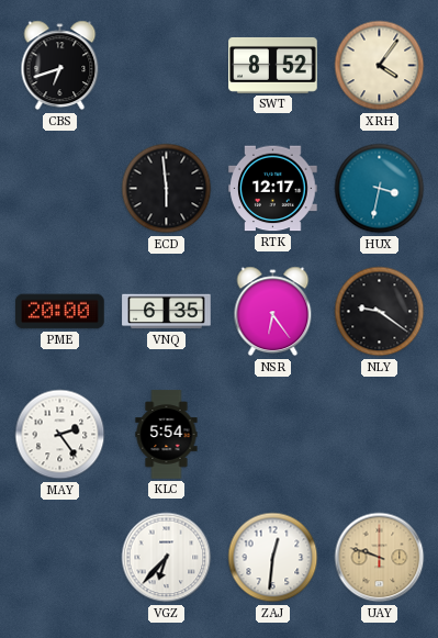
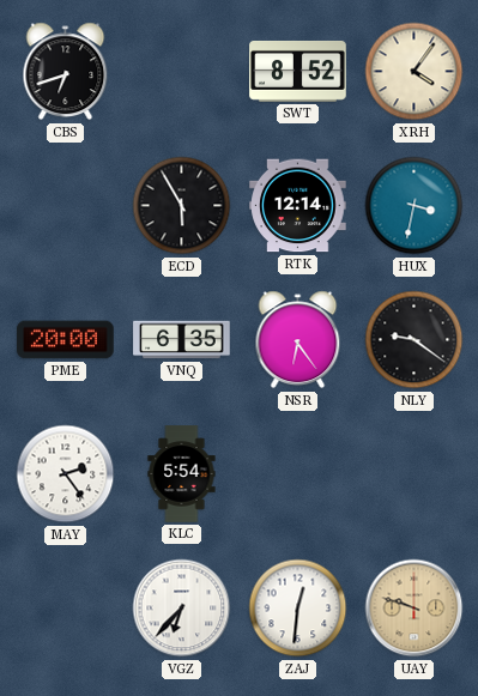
ECD: 5:59 -> 5:55
RTK: 12:17 -> 12:14
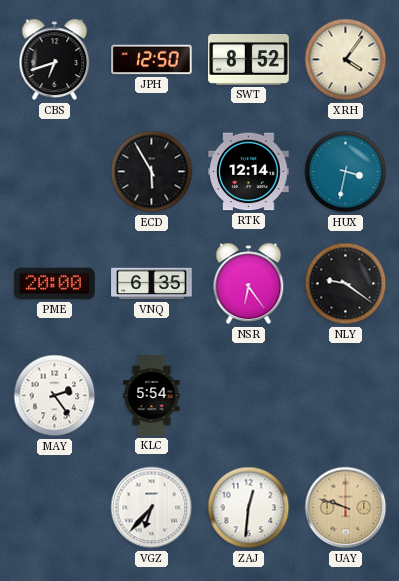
JPH: none -> 12:50
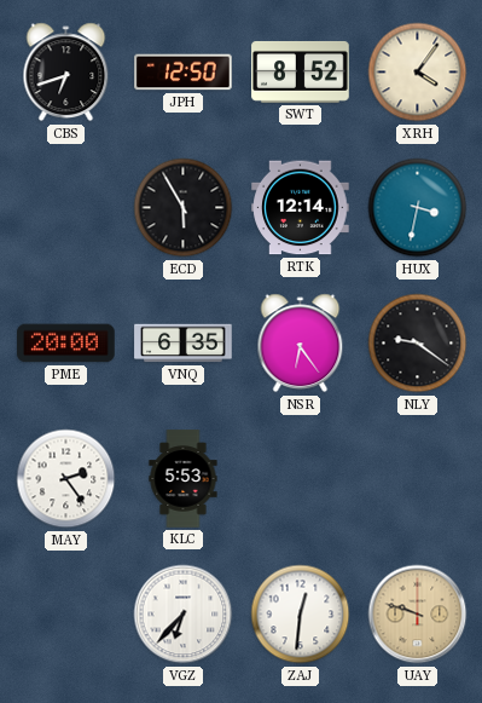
KLC: 5:54 -> 5:53
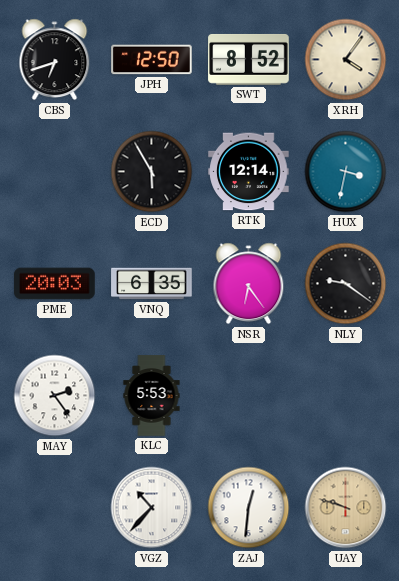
PME: 20:00 -> 20:03
VGZ: 6:37 -> 10:37
